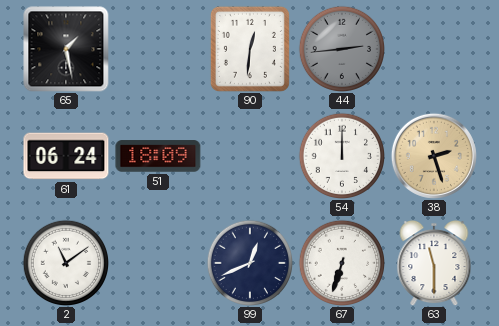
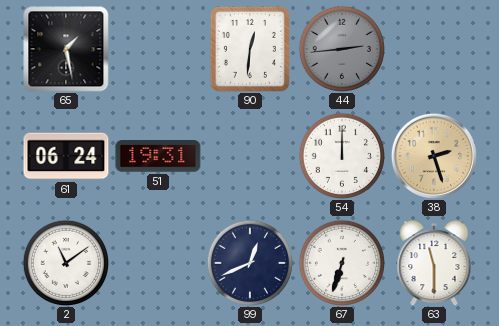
51: 18:09 -> 19:31
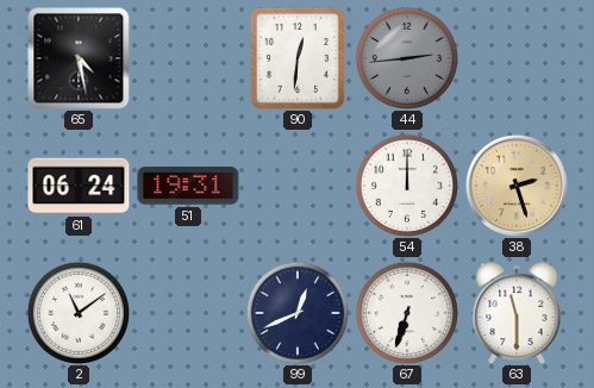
65: 1:28 -> 4:28
